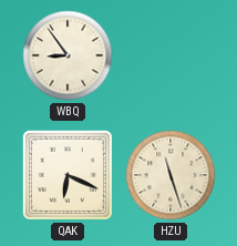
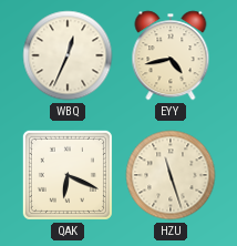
WBQ: 8:54 -> 12:34
EYY: none -> 4:43
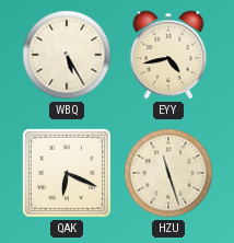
WBQ: 12:34 -> 5:25
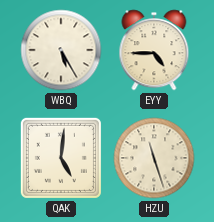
EYY: 4:43 -> 4:45
QAK: 6:19 -> 5:01
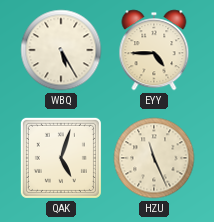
QAK: 5:01 -> 5:03
HZU: 11:27 -> 11:26
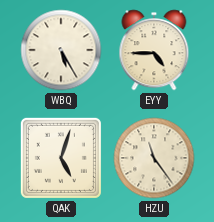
HZU: 11:26 -> 11:24
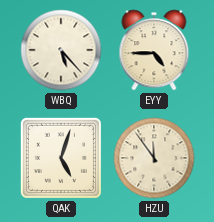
WBQ: 5:25 -> 5:23
HZU: 11:24 -> 11:54
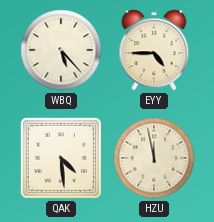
QAK: 5:03 -> 4:29
HZU: 11:54 -> 11:58
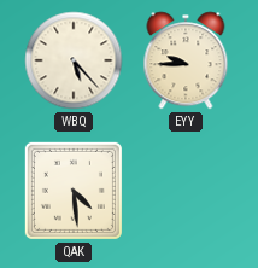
EYY: 4:45 -> 9:45
HZU: 11:58 -> none
